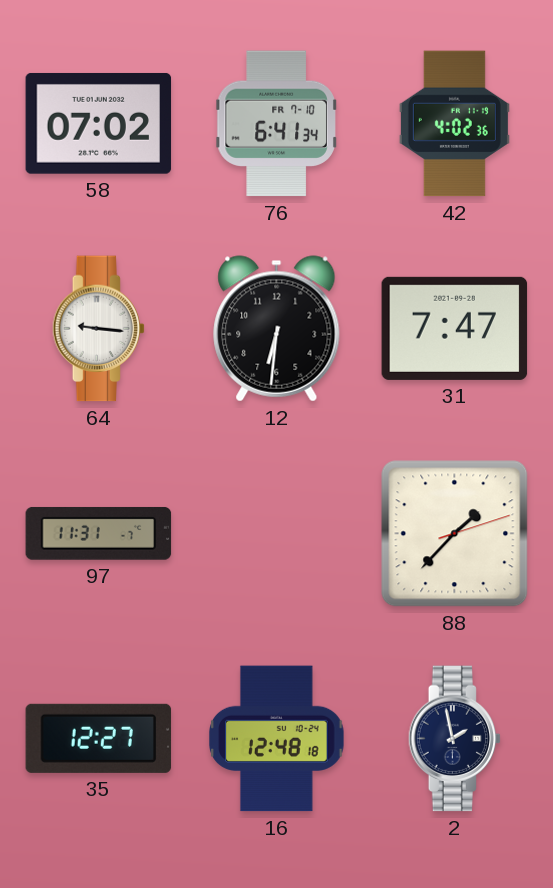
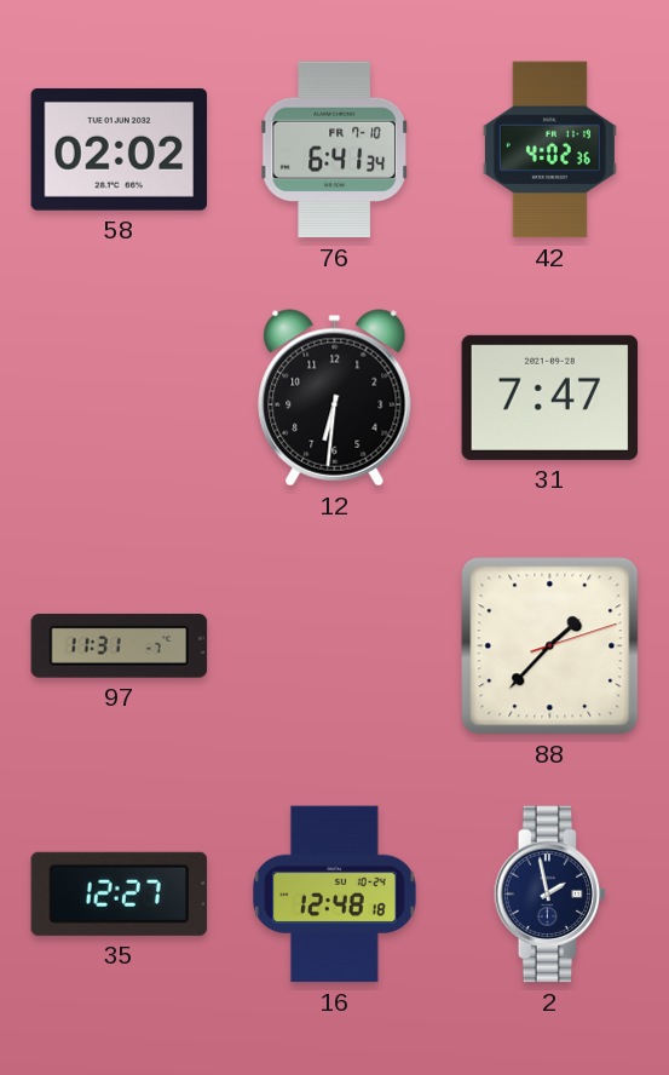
58: 07:02 -> 02:02
64: 9:16 -> none
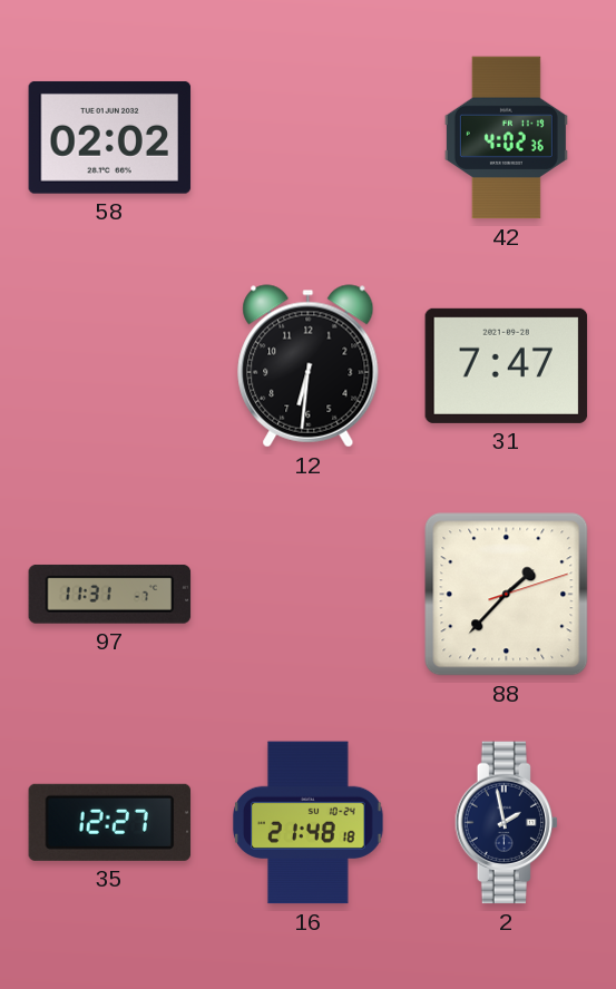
76: 6:41 -> none
16: 12:48 -> 21:48
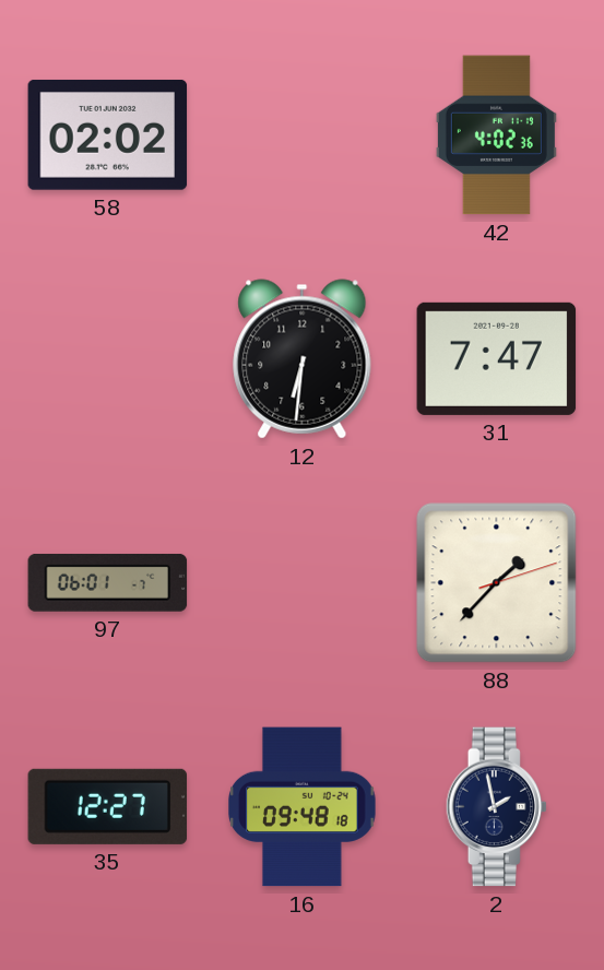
97: 11:31 -> 06:01
16: 21:48 -> 09:48
